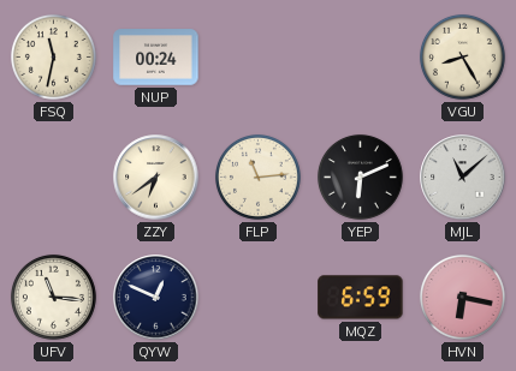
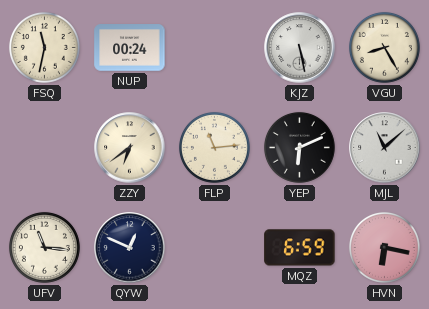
KJZ: none -> 5:28
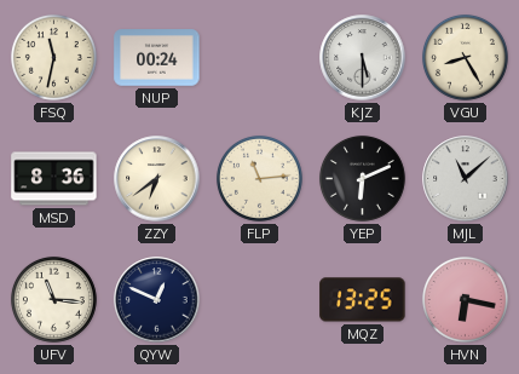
KJZ: 5:28 -> 5:30
MSD: none -> 8:36
MQZ: 6:59 -> 13:25
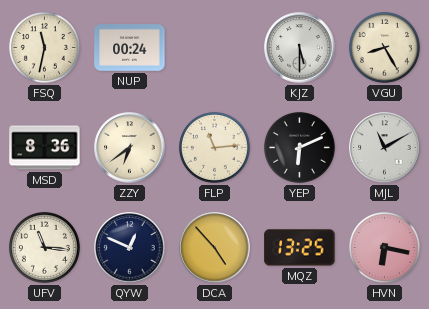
MJL: 11:08 -> 11:10
DCA: none -> 4:53
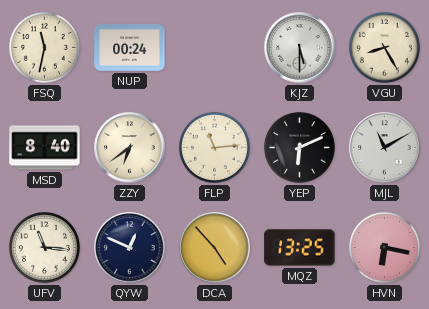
MSD: 8:36 -> 8:40
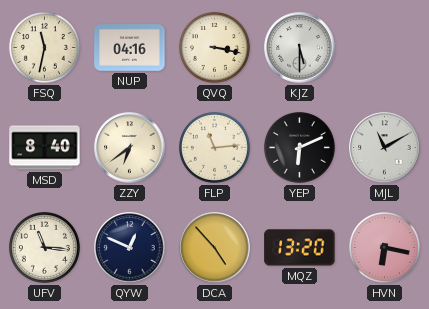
NUP: 00:24 -> 04:16
QVQ: none -> 3:17
VGU: 8:25 -> none
MQZ: 13:25 -> 13:20
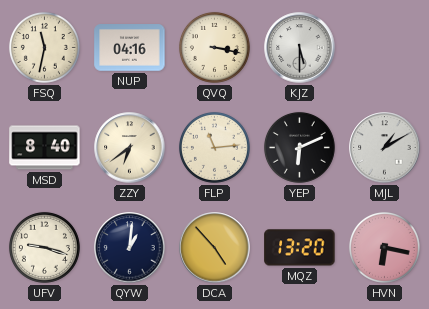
MJL: 11:10 -> 1:10
UFV: 11:16 -> 9:18
QYW: 12:49 -> 1:01
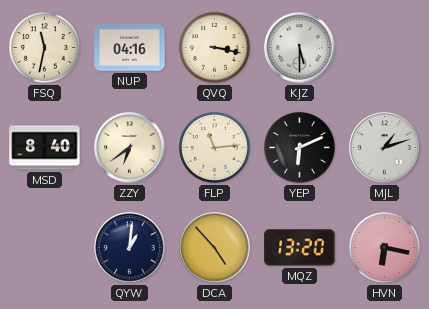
MJL: 1:10 -> 1:12
UFV: 9:18 -> none
